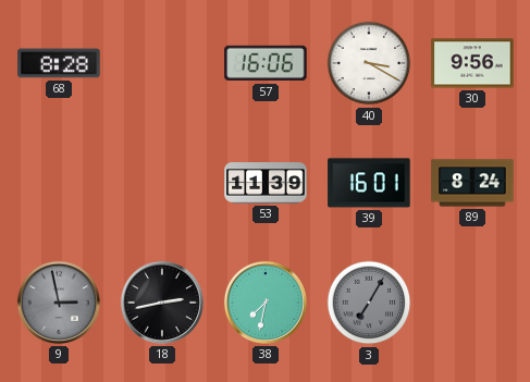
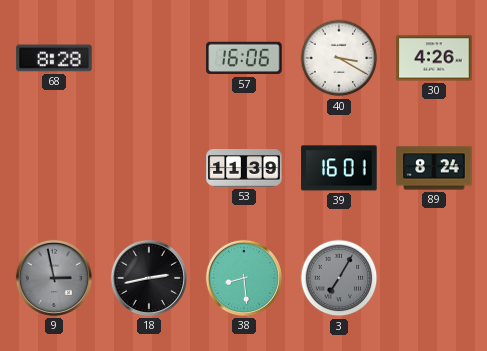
30: 9:56 -> 4:26
38: 7:32 -> 8:29
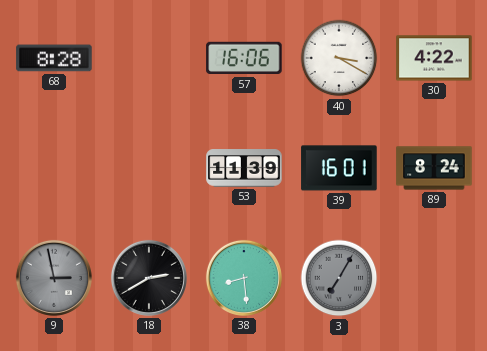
30: 4:26 -> 4:22
18: 2:43 -> 2:40
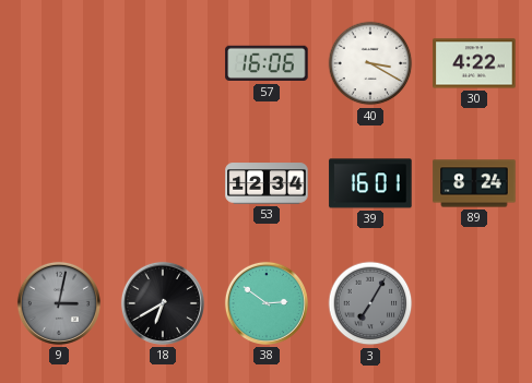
68: 8:28 -> none
53: 11:39 -> 12:34
9: 2:58 -> 3:02
18: 2:40 -> 6:40
38: 8:29 -> 2:51
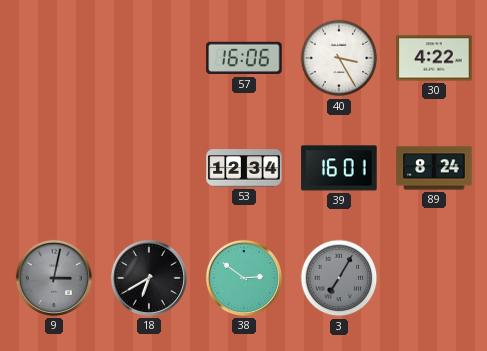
40: 3:20 -> 3:25
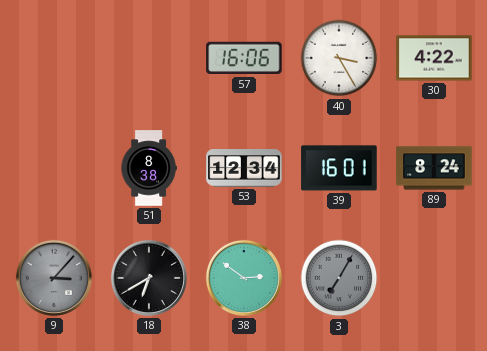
51: none -> 8:38
9: 3:02 -> 3:07
